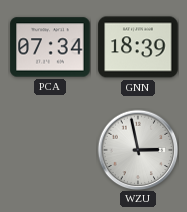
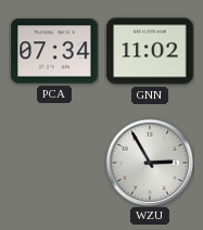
GNN: 18:39 -> 11:02
WZU: 2:58 -> 2:55
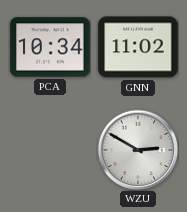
PCA: 07:34 -> 10:34
WZU: 2:55 -> 2:50
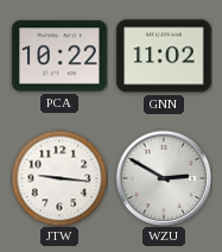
PCA: 10:34 -> 10:22
JTW: none -> 9:16
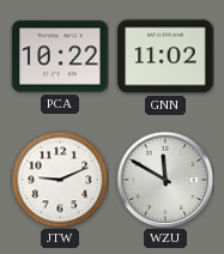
JTW: 9:16 -> 9:11
WZU: 2:50 -> 11:50
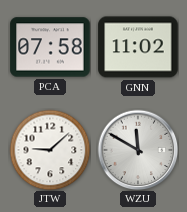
PCA: 10:22 -> 07:58
JTW: 9:11 -> 9:08
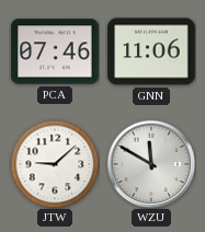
PCA: 07:58 -> 07:46
GNN: 11:02 -> 11:06
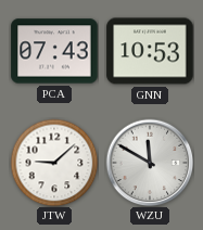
PCA: 07:46 -> 07:43
GNN: 11:06 -> 10:53
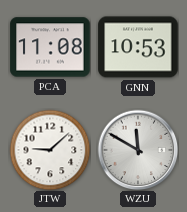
PCA: 07:43 -> 11:08
